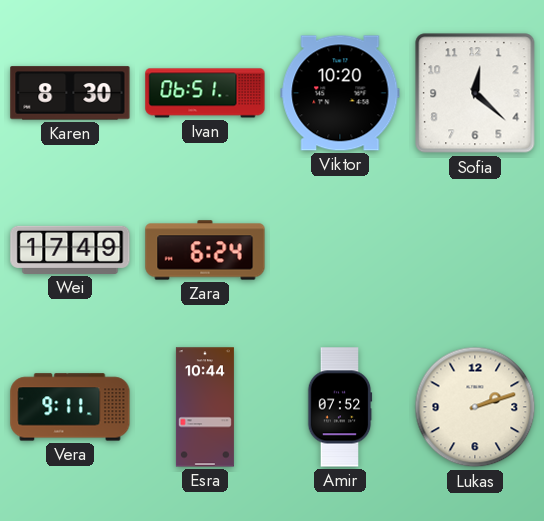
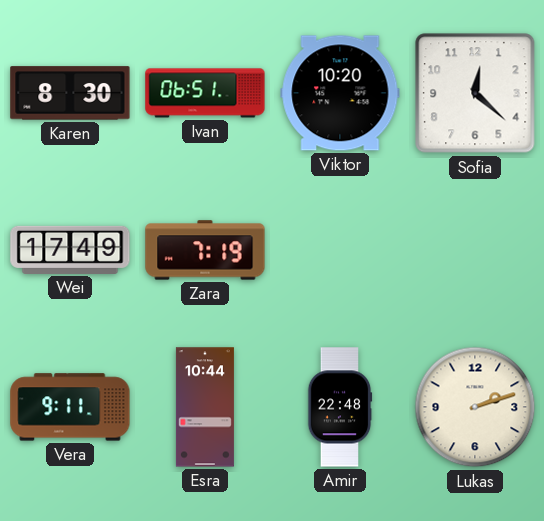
Zara: 6:24 -> 7:19
Amir: 07:52 -> 22:48
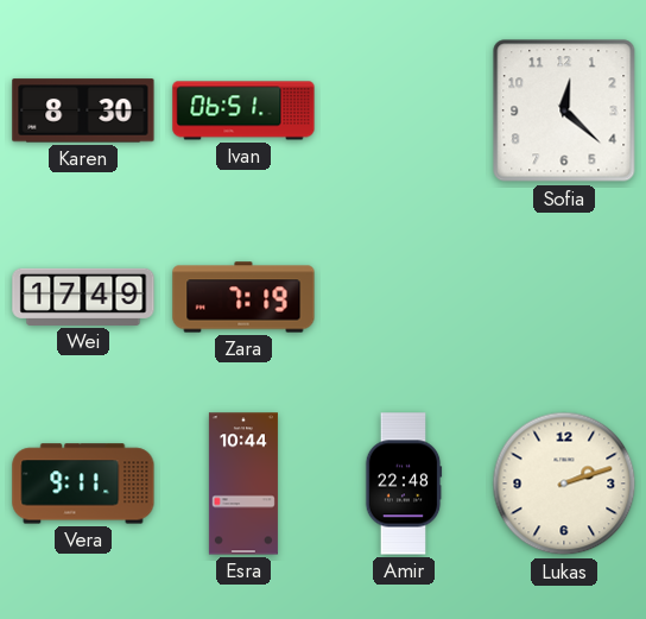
Viktor: 10:20 -> none
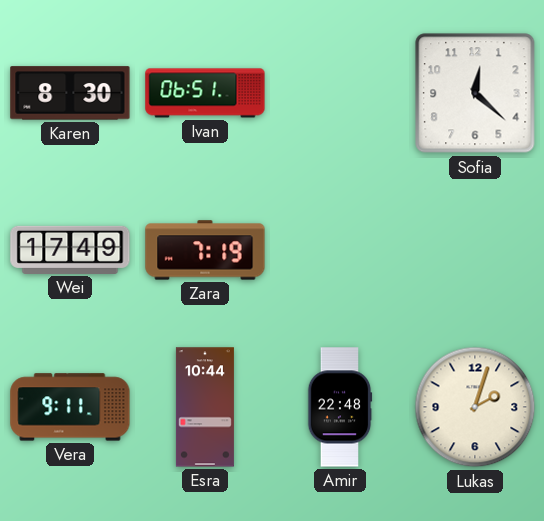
Lukas: 2:12 -> 2:03
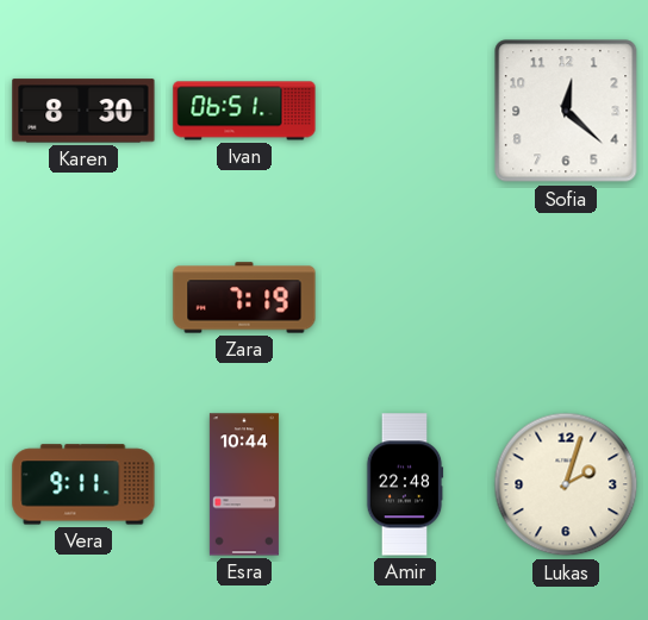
Wei: 17:49 -> none
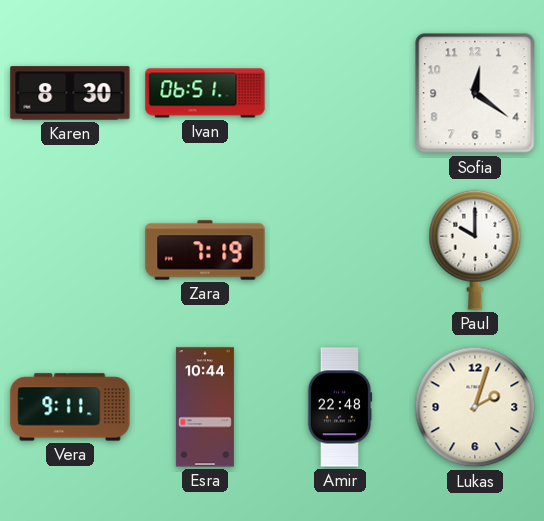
Sofia: 12:22 -> 12:21
Paul: none -> 10:00
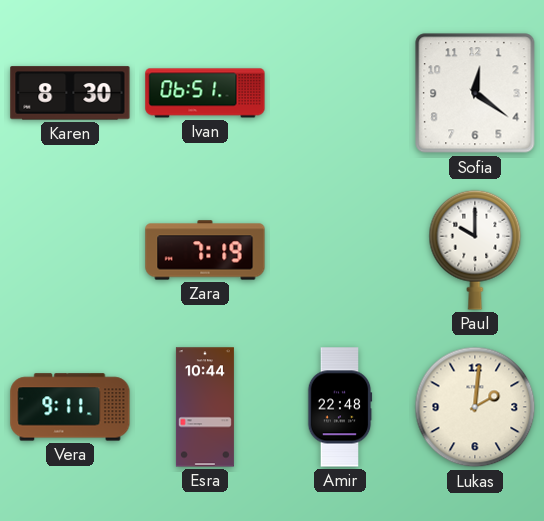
Lukas: 2:03 -> 2:01
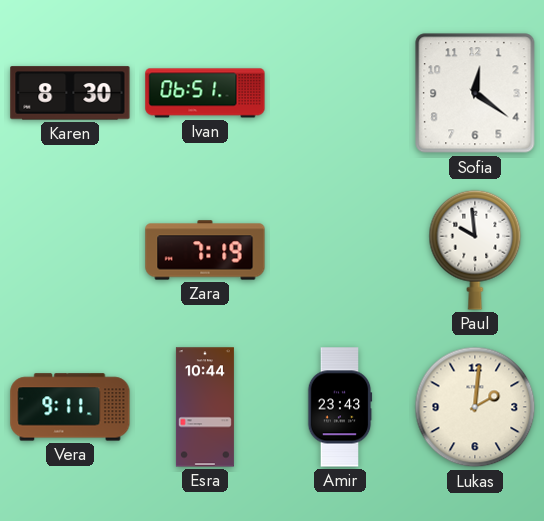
Paul: 10:00 -> 9:59
Amir: 22:48 -> 23:43
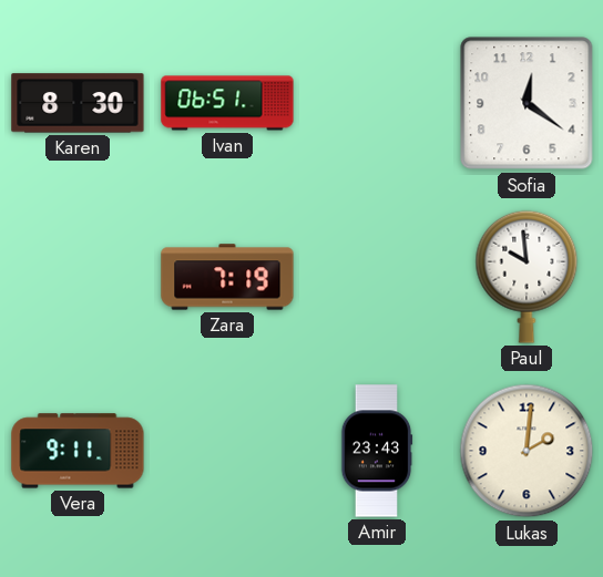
Esra: 10:44 -> none
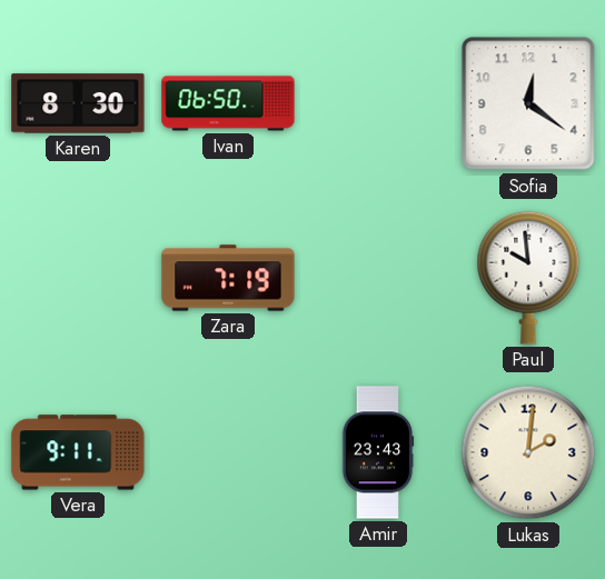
Ivan: 06:51 -> 06:50
